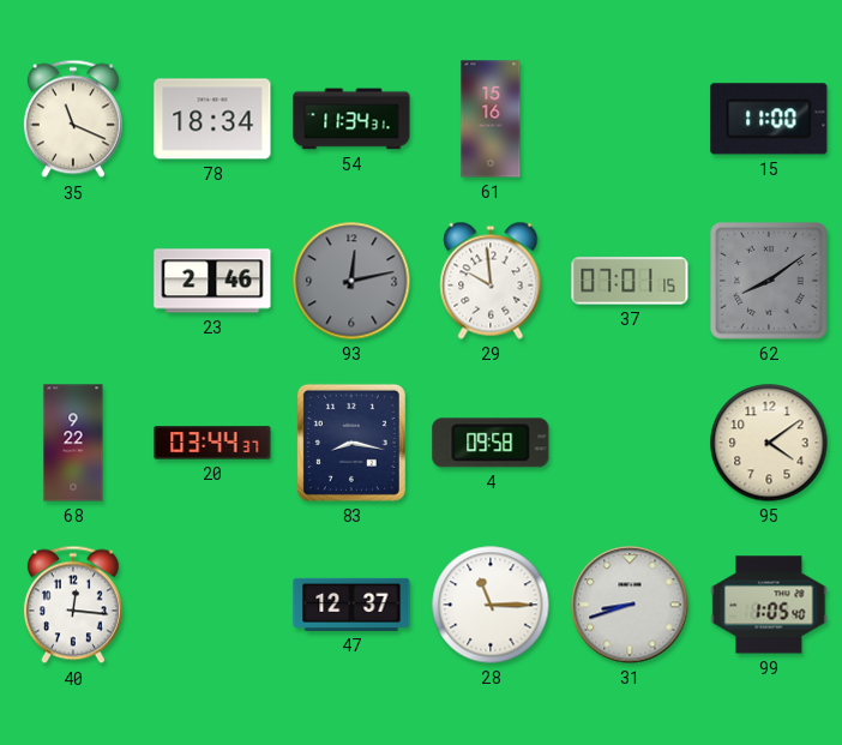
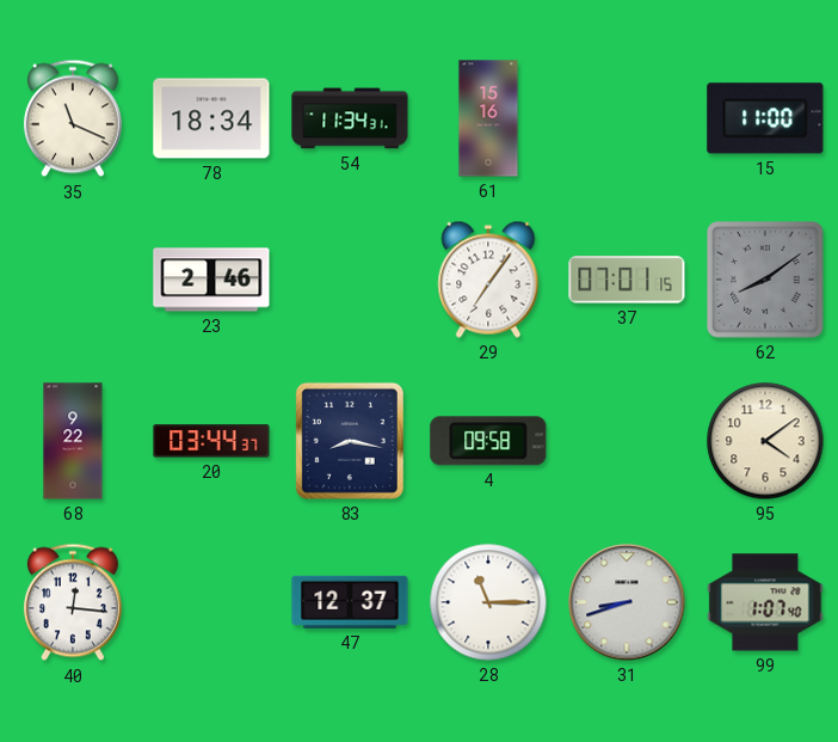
93: 12:13 -> none
29: 9:59 -> 7:06
99: 1:05 -> 1:07
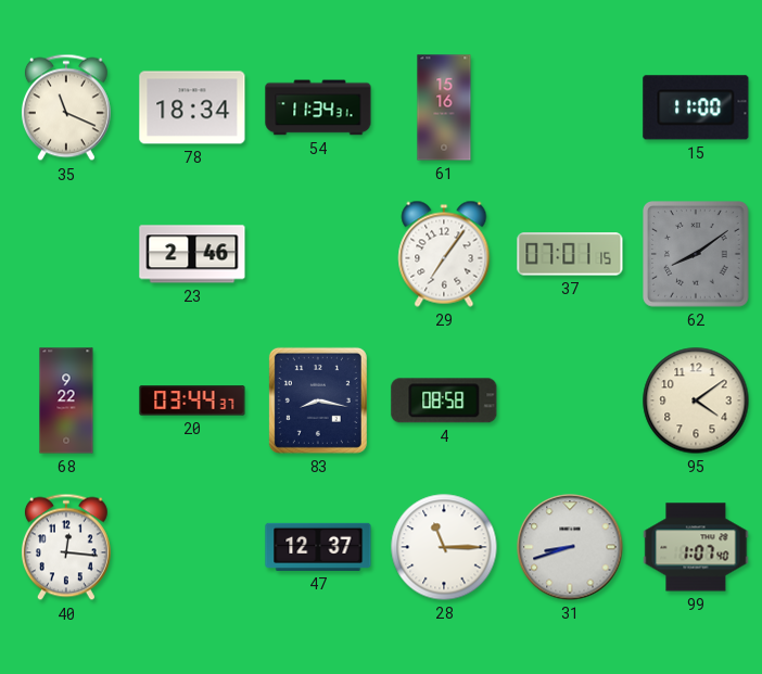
4: 09:58 -> 08:58
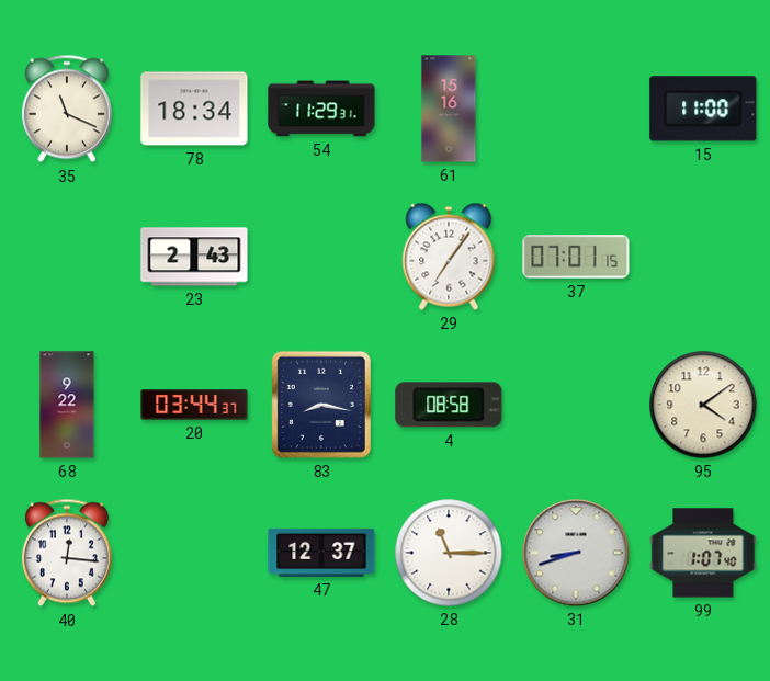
54: 11:34 -> 11:29
23: 2:46 -> 2:43
62: 8:09 -> none
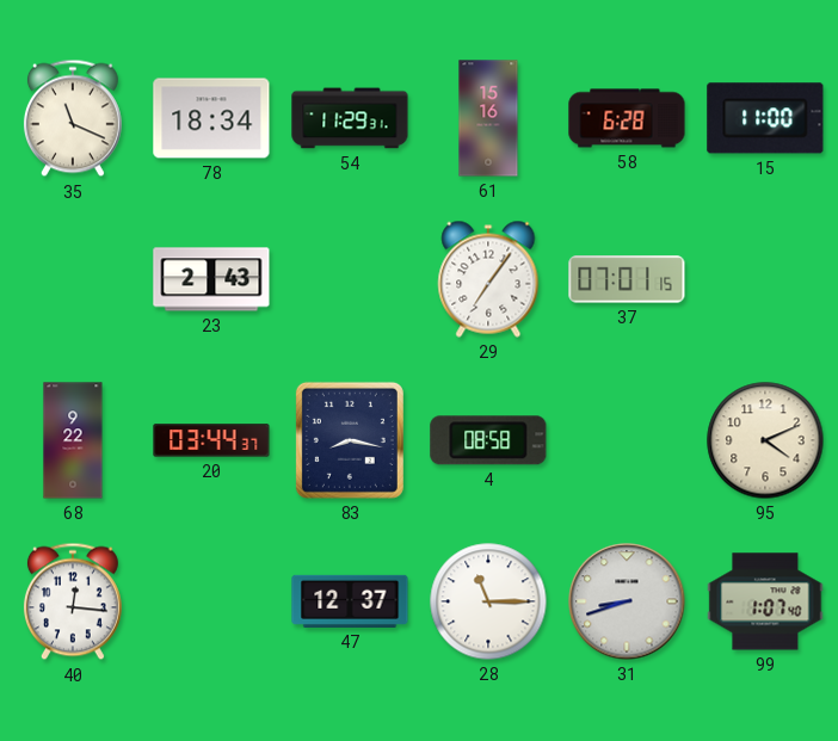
58: none -> 6:28
95: 4:09 -> 4:11
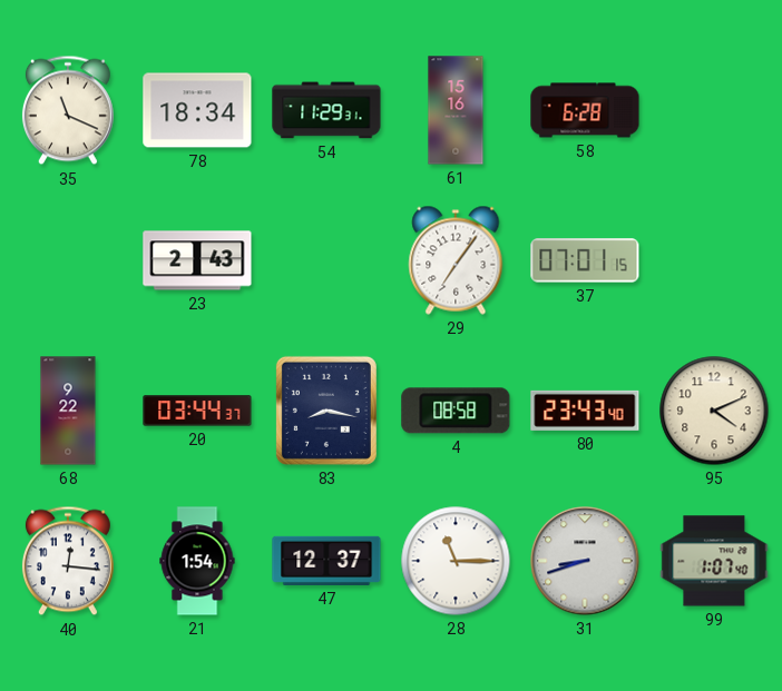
15: 11:00 -> none
80: none -> 23:43
21: none -> 1:54
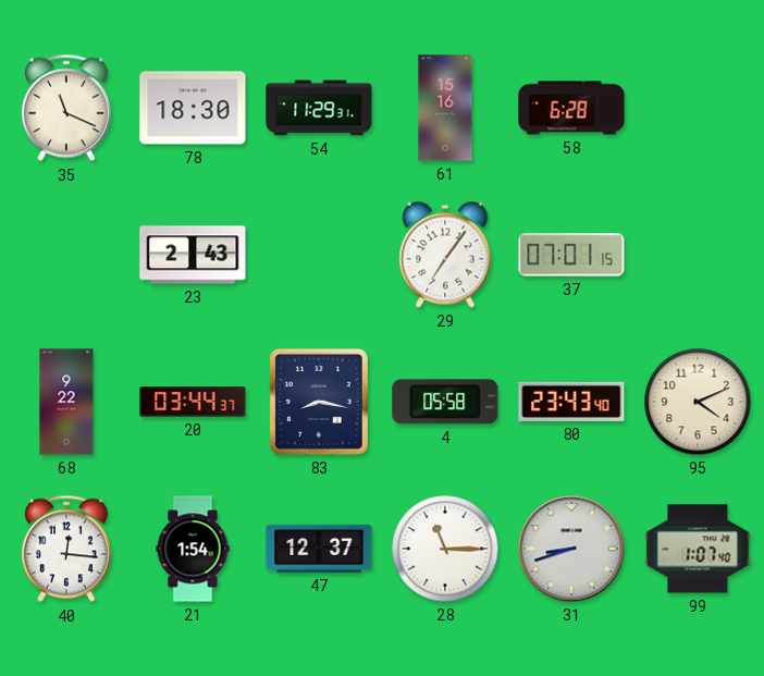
78: 18:34 -> 18:30
4: 08:58 -> 05:58
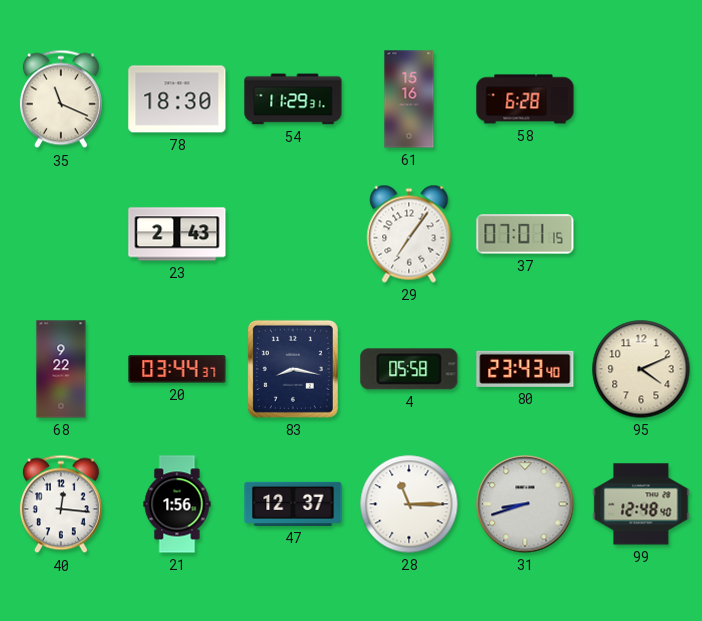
21: 1:54 -> 1:56
99: 1:07 -> 12:48
